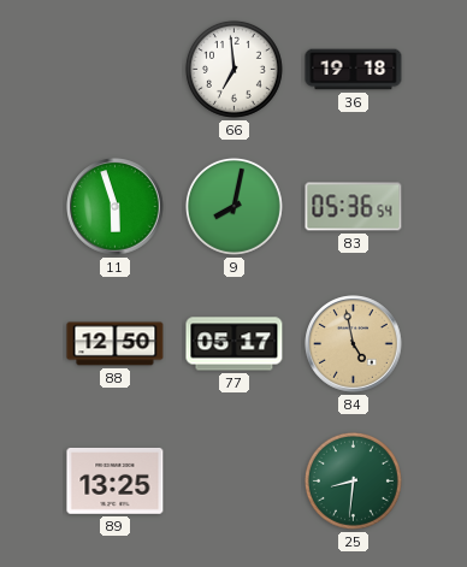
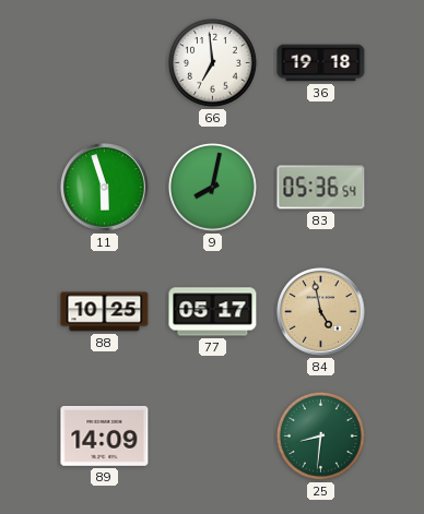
88: 12:50 -> 10:25
89: 13:25 -> 14:09
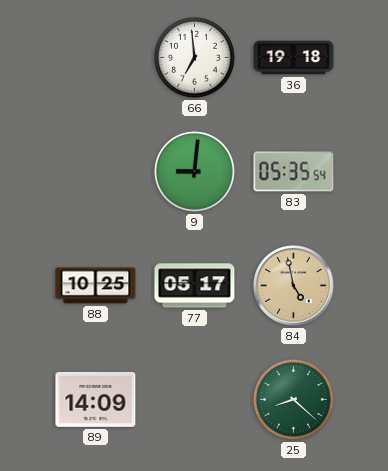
11: 5:57 -> none
9: 8:02 -> 9:01
83: 05:36 -> 05:35
25: 8:31 -> 8:22
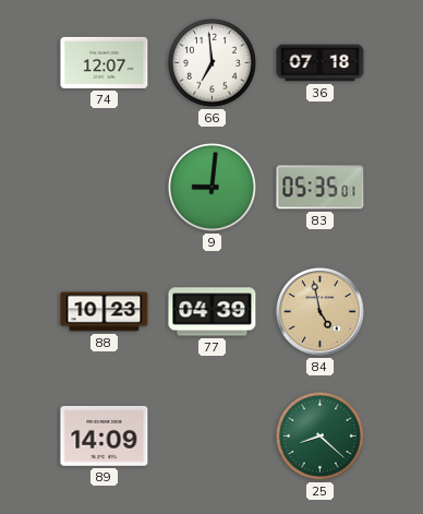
74: none -> 12:07
36: 19:18 -> 07:18
83: 05:35:54 -> 05:35:01
88: 10:25 -> 10:23
77: 05:17 -> 04:39
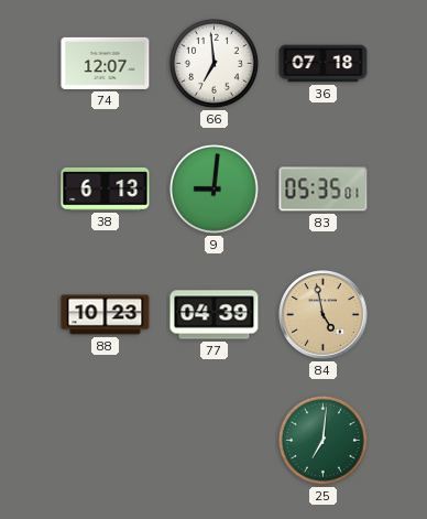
38: none -> 6:13
89: 14:09 -> none
25: 8:22 -> 7:01
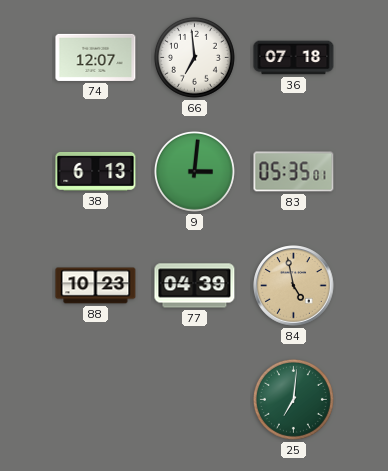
9: 9:01 -> 3:01
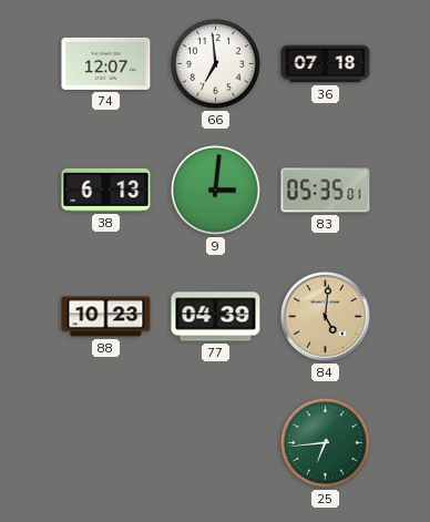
84: 4:58 -> 5:01
25: 7:01 -> 6:44
